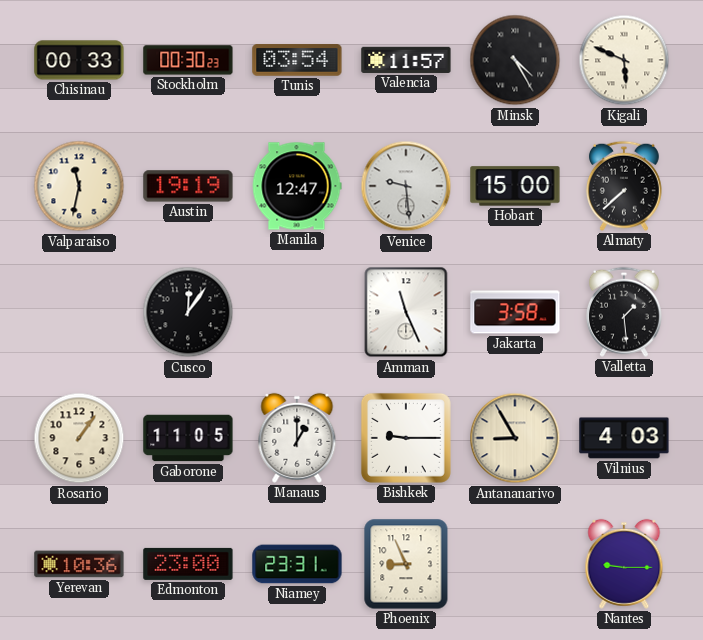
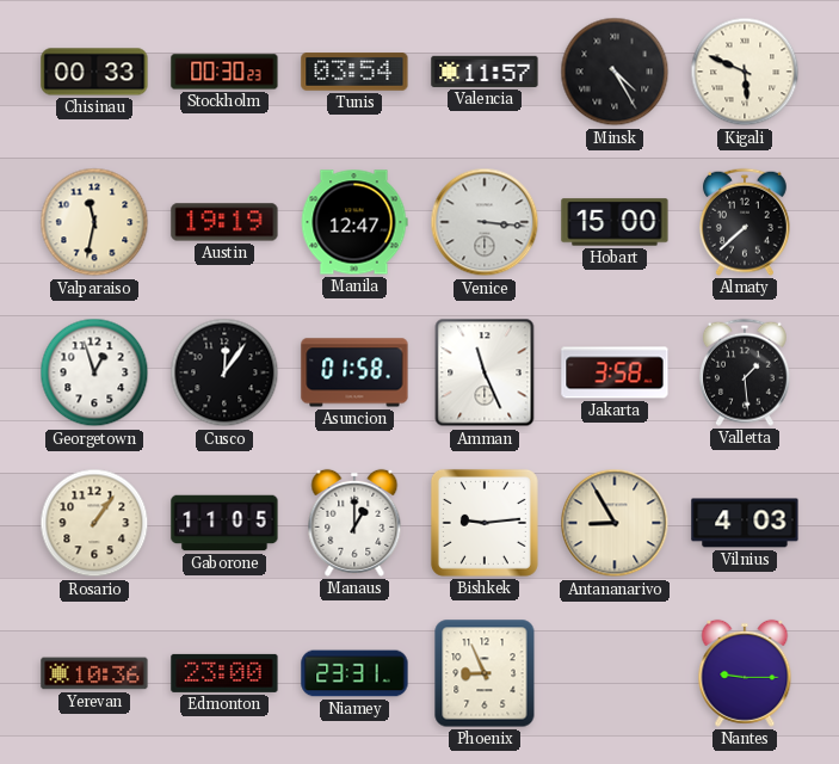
Venice: 9:29 -> 3:16
Georgetown: none -> 12:57
Asuncion: none -> 01:58
Bishkek: 9:15 -> 9:14
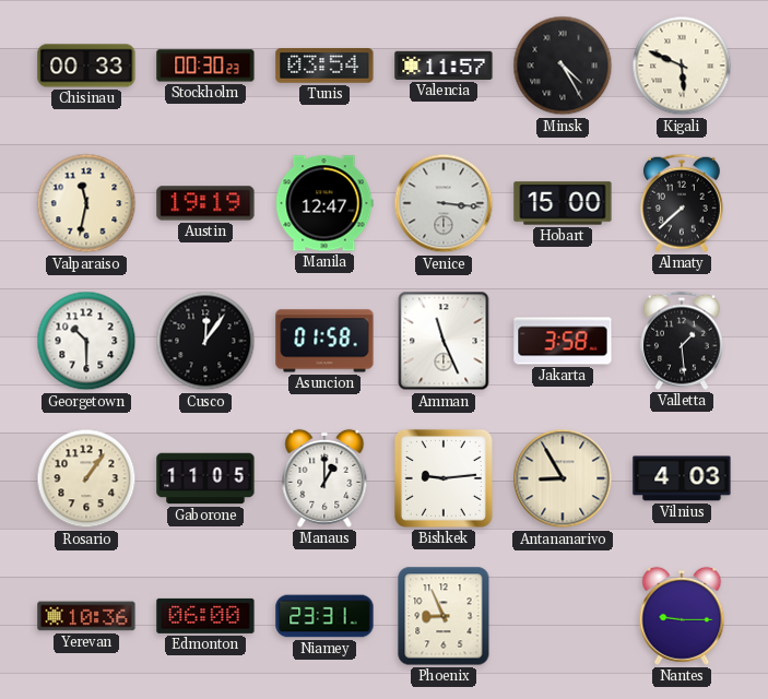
Georgetown: 12:57 -> 10:30
Edmonton: 23:00 -> 06:00
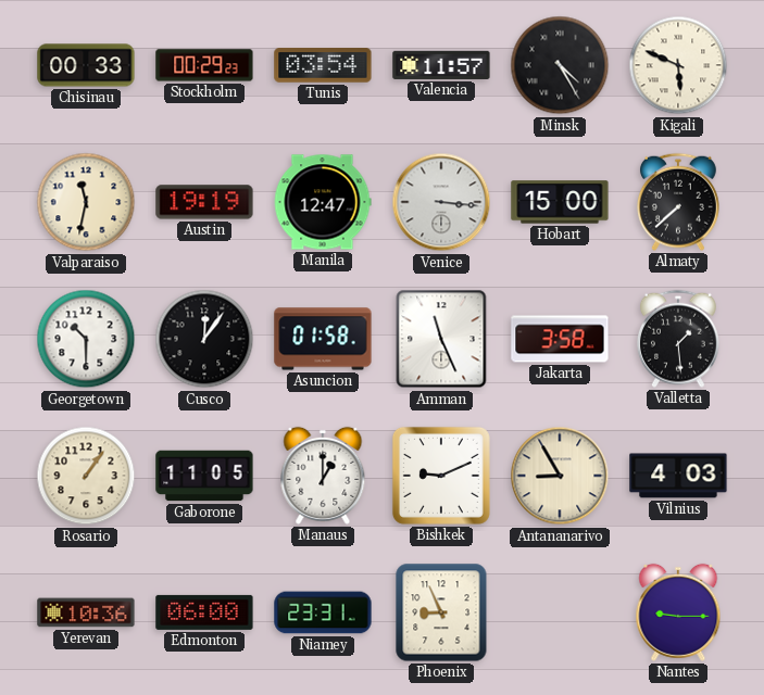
Stockholm: 00:30 -> 00:29
Bishkek: 9:14 -> 9:11
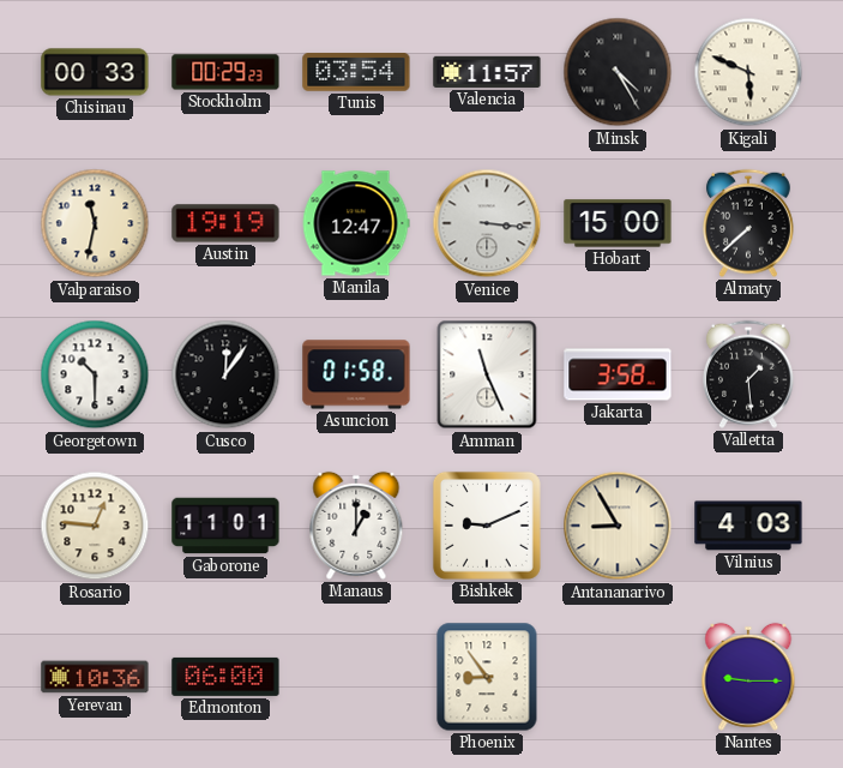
Rosario: 1:06 -> 12:46
Gaborone: 11:05 -> 11:01
Niamey: 23:31 -> none
Phoenix: 8:56 -> 8:54
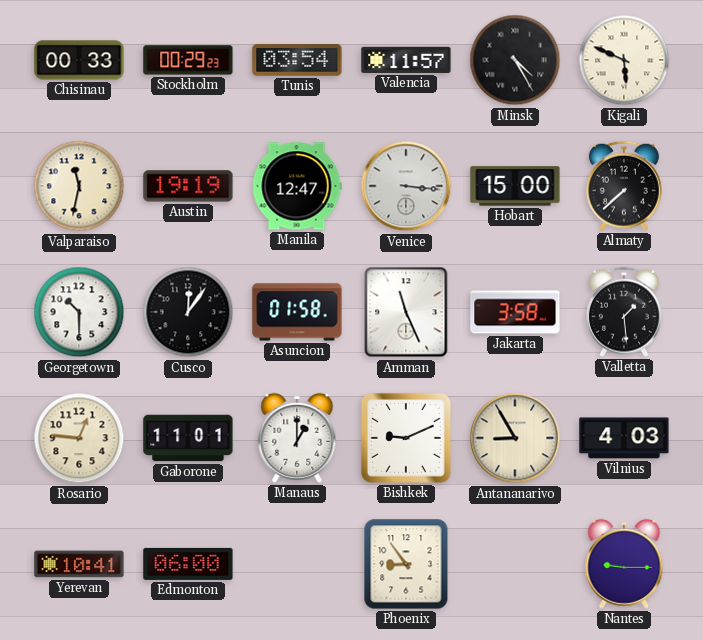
Yerevan: 10:36 -> 10:41
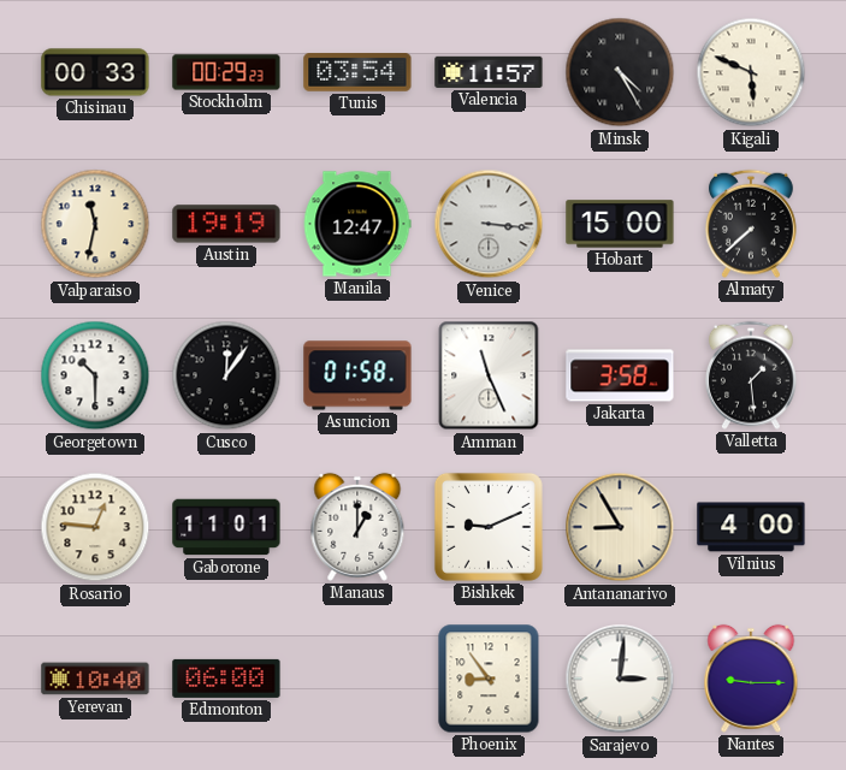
Vilnius: 4:03 -> 4:00
Yerevan: 10:41 -> 10:40
Sarajevo: none -> 3:01
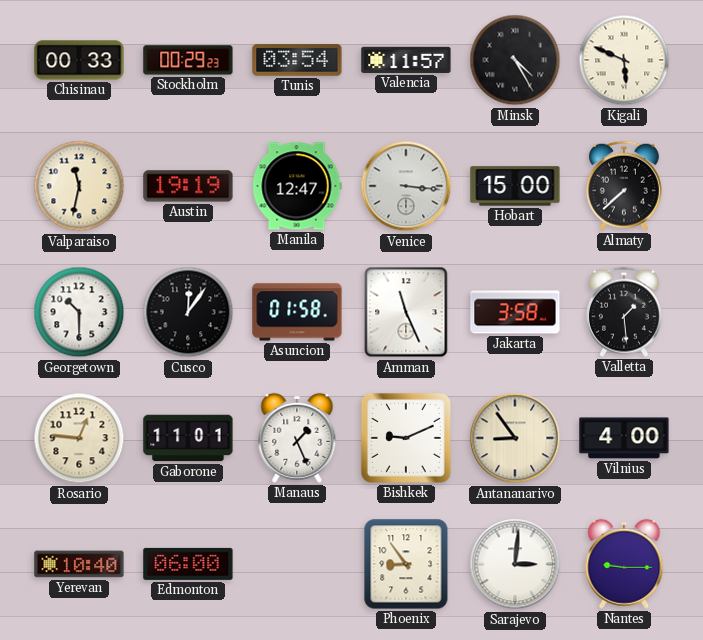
Manaus: 1:00 -> 1:26
Antananarivo: 8:55 -> 8:54
